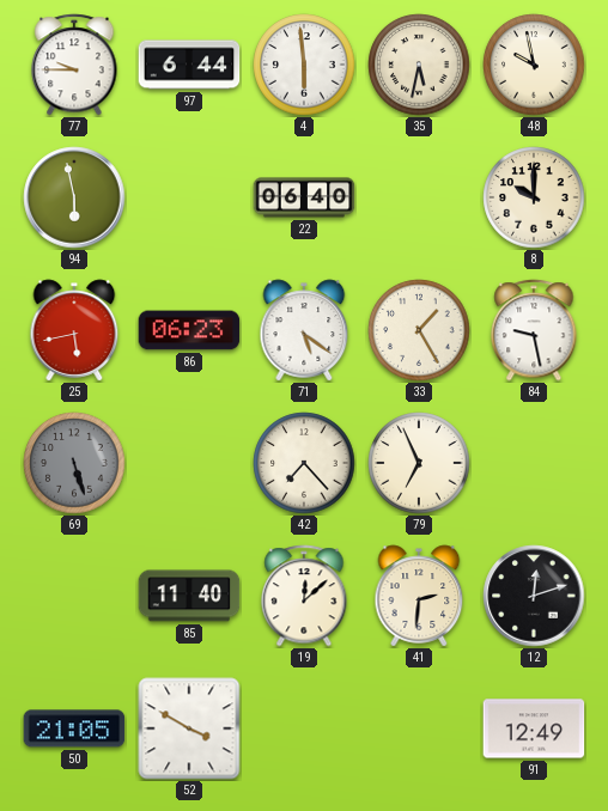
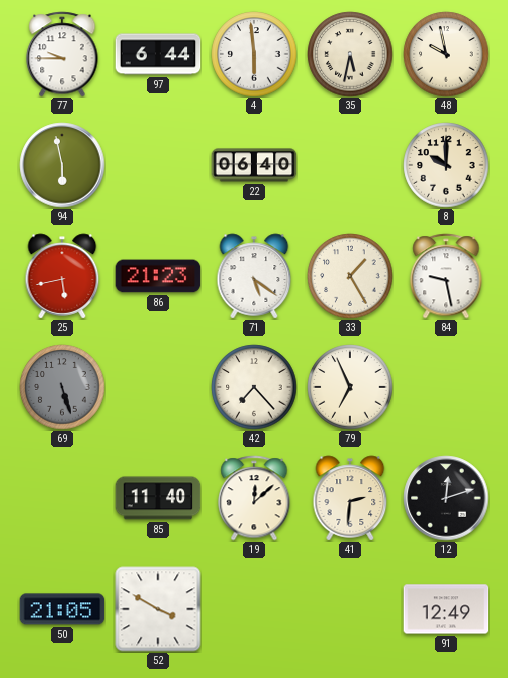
86: 06:23 -> 21:23
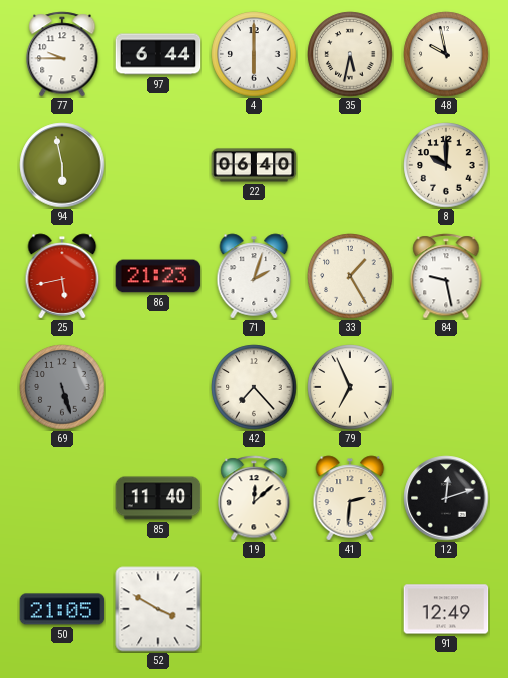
4: 5:59 -> 6:00
71: 5:21 -> 2:03
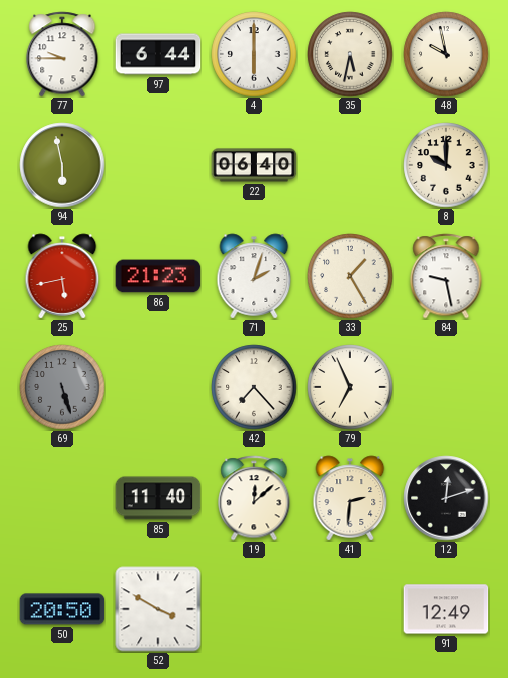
50: 21:05 -> 20:50
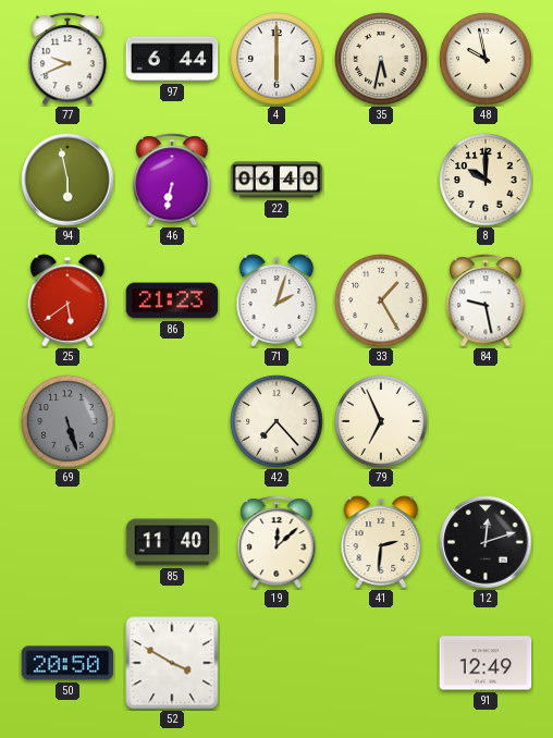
77: 9:45 -> 9:41
46: none -> 6:32
25: 5:43 -> 5:39
